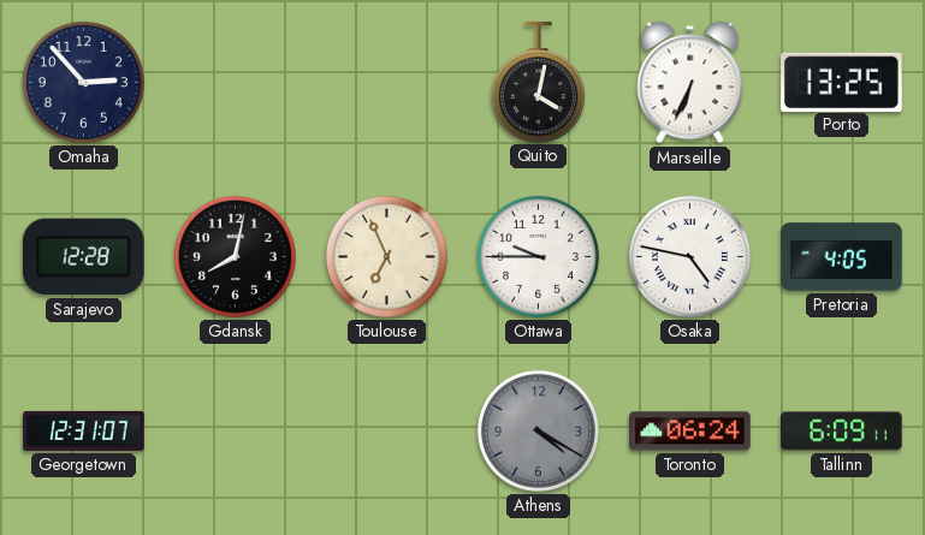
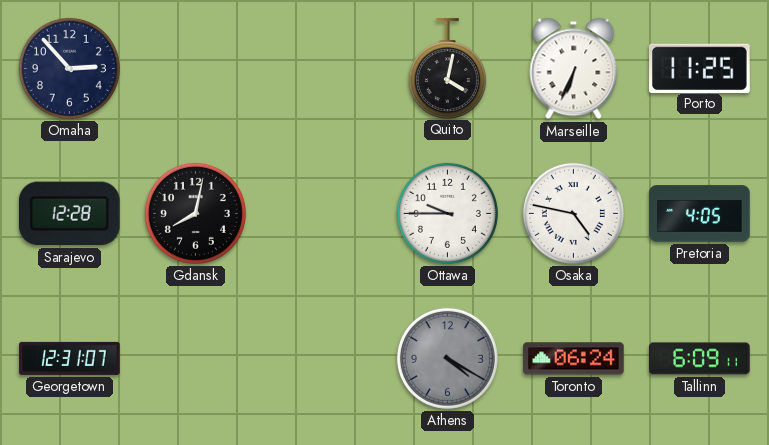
Porto: 13:25 -> 11:25
Toulouse: 6:56 -> none
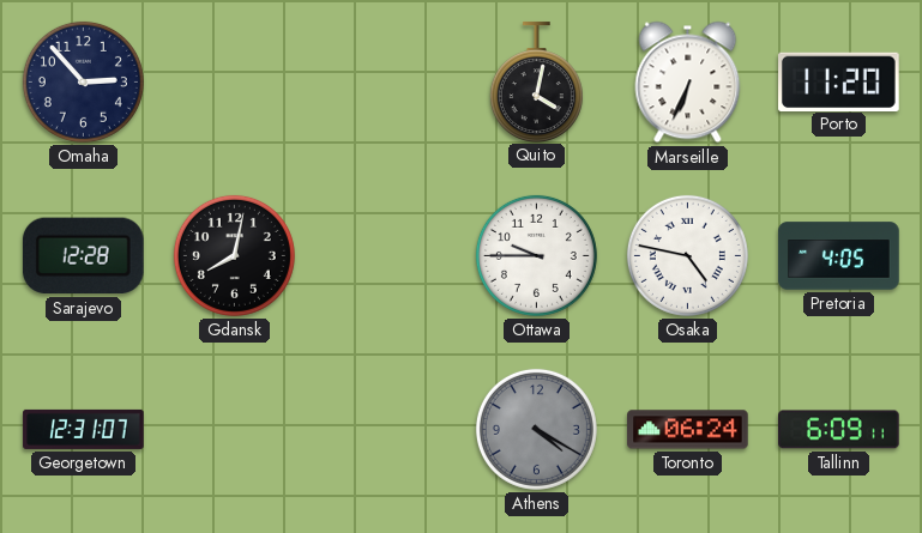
Porto: 11:25 -> 11:20
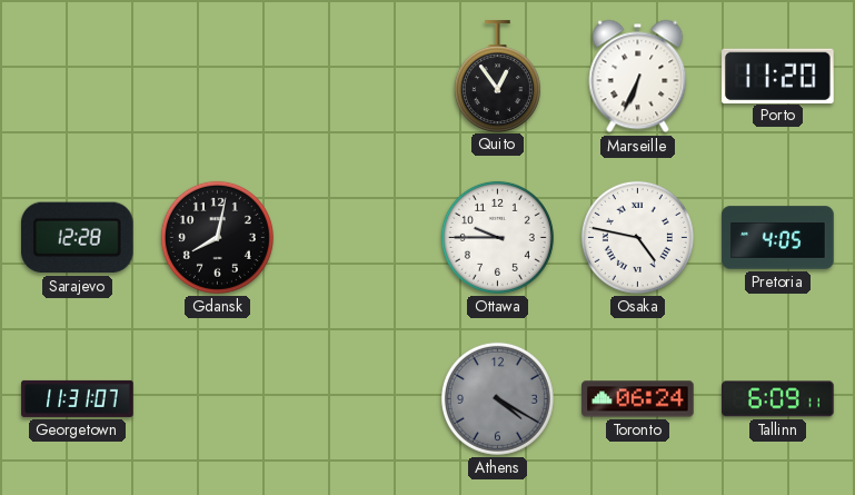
Omaha: 2:53 -> none
Quito: 4:02 -> 12:54
Georgetown: 12:31 -> 11:31
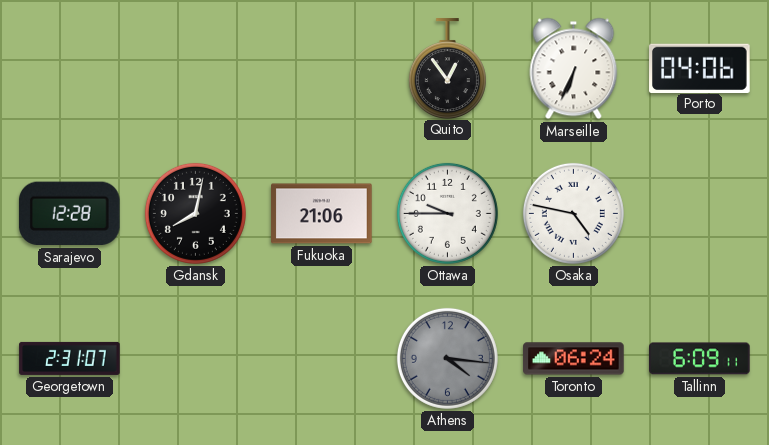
Porto: 11:20 -> 04:06
Fukuoka: none -> 21:06
Pretoria: 4:05 -> none
Georgetown: 11:31 -> 2:31
Athens: 4:20 -> 4:16
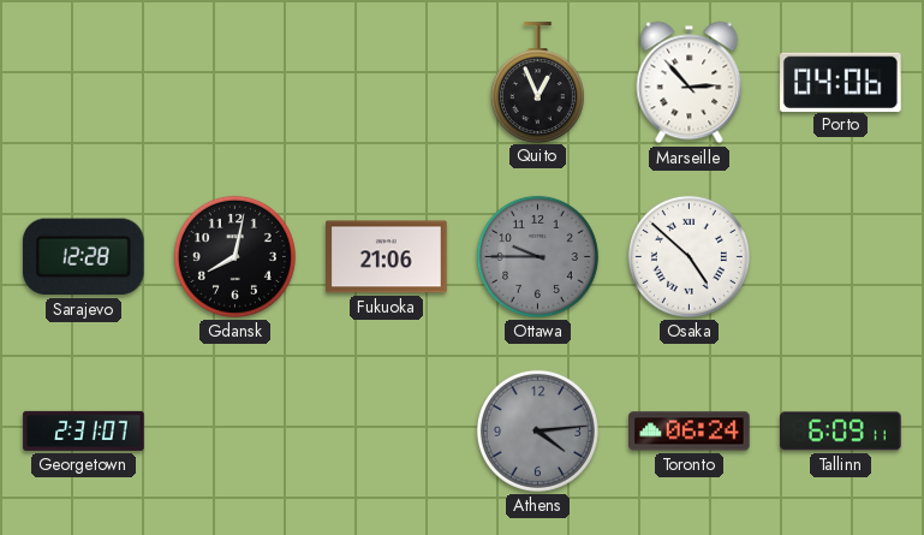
Quito: 12:54 -> 12:56
Marseille: 6:34 -> 2:53
Ottawa dial: white -> grey
Osaka: 4:47 -> 4:52
Athens: 4:16 -> 4:14
